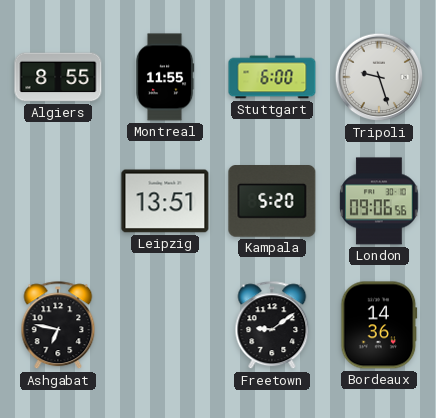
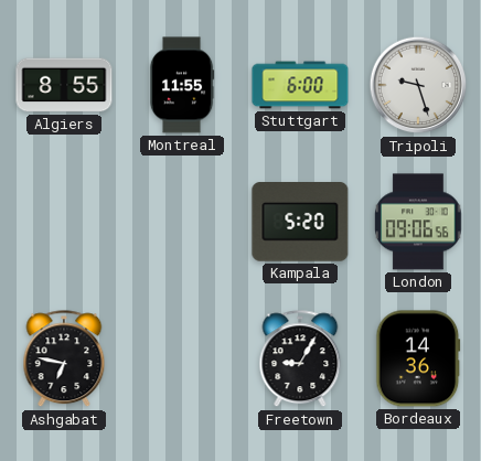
Leipzig: 13:51 -> none
Freetown: 9:09 -> 9:05
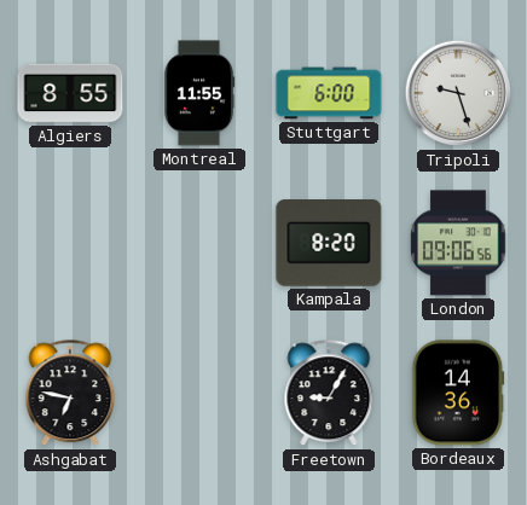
Kampala: 5:20 -> 8:20
